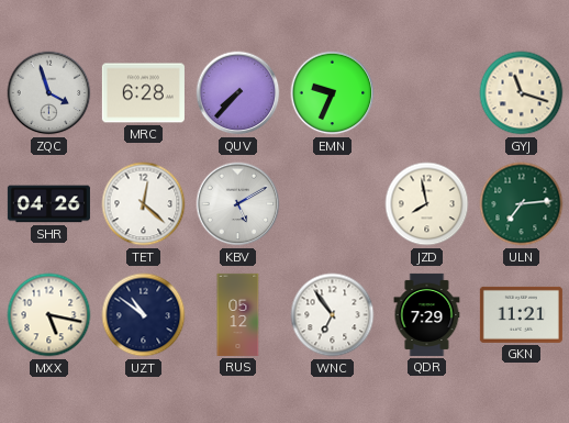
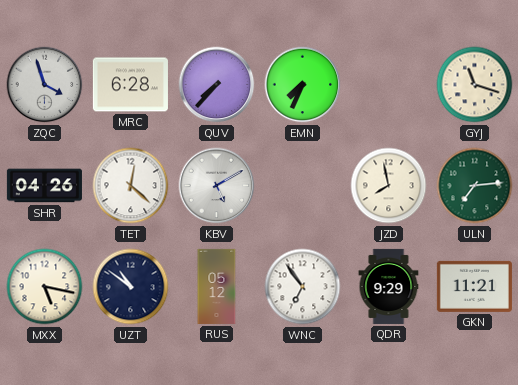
EMN: 9:34 -> 7:34
QDR: 7:29 -> 9:29
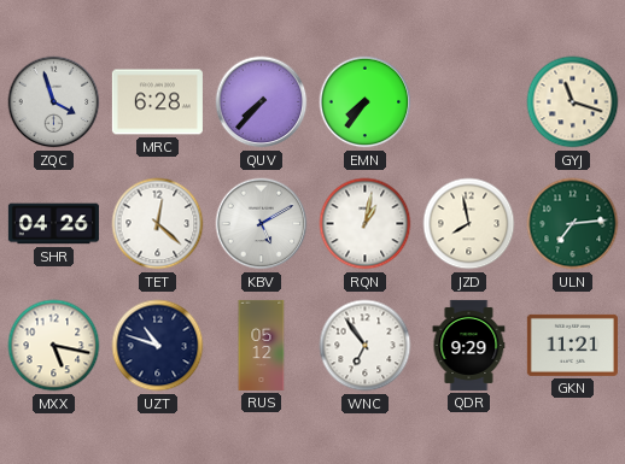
EMN: 7:34 -> 7:36
RQN: none -> 1:02
UZT: 10:51 -> 10:48
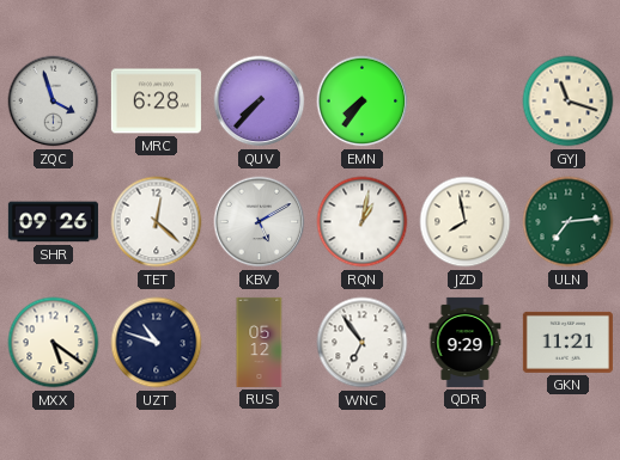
SHR: 04:26 -> 09:26
MXX: 5:17 -> 5:21
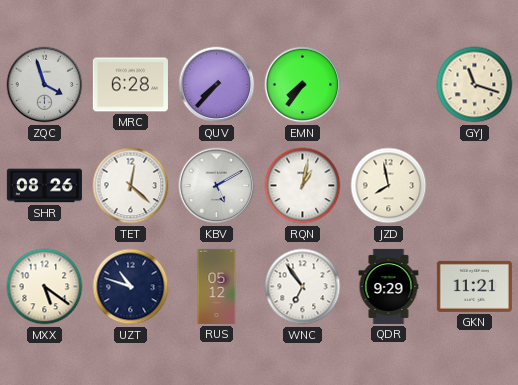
SHR: 09:26 -> 08:26
ULN: 7:14 -> none
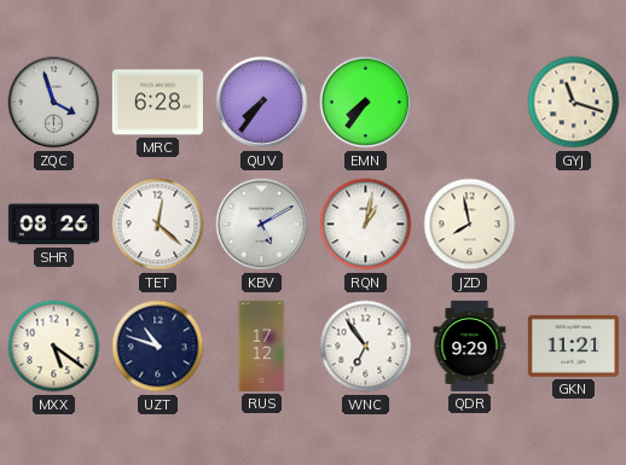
QUV: 7:37 -> 7:36
RUS: 05:12 -> 17:12
